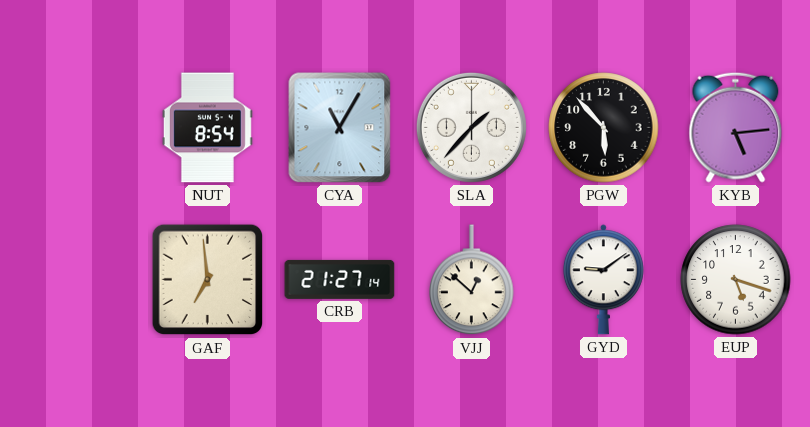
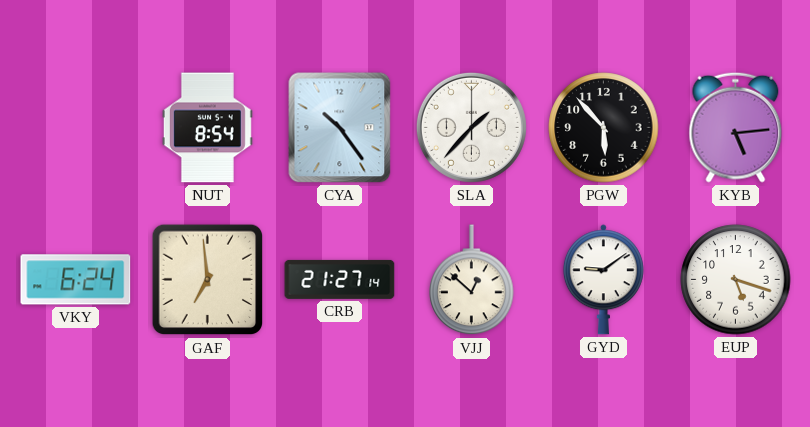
CYA: 11:05 -> 10:24
VKY: none -> 6:24
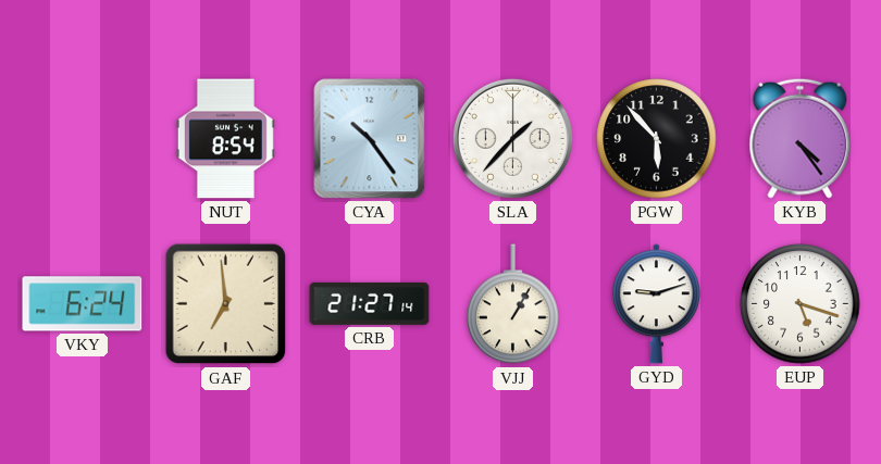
KYB: 5:14 -> 4:24
VJJ: 12:52 -> 1:05
GYD: 9:09 -> 9:12
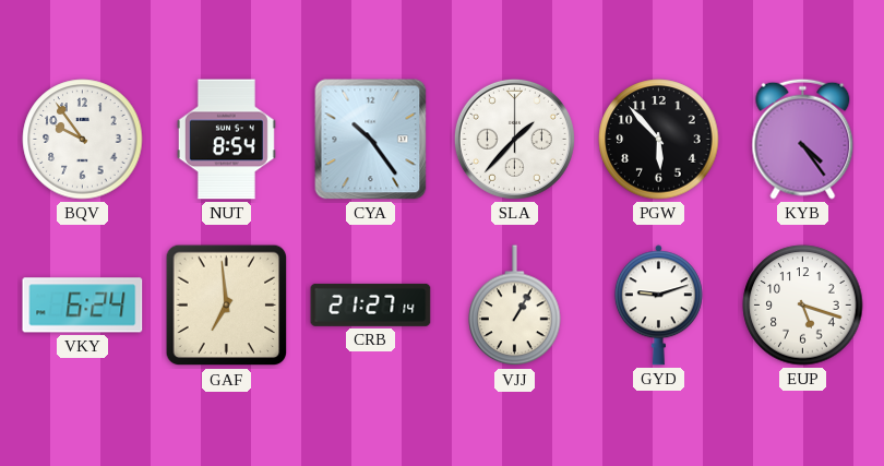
BQV: none -> 9:54
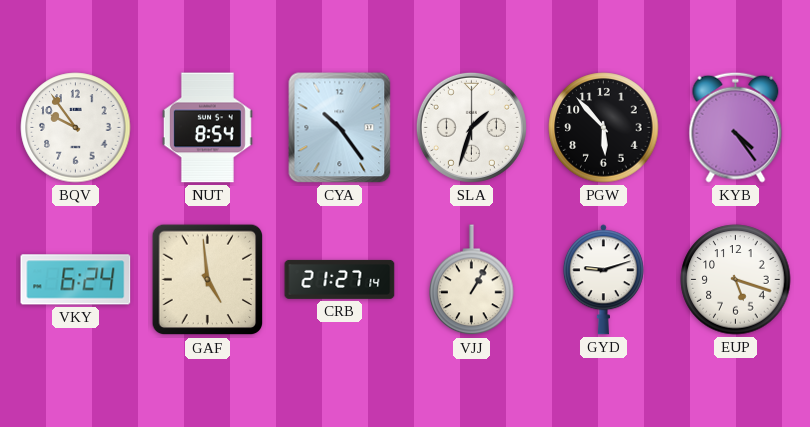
SLA: 1:37 -> 1:33
GAF: 6:59 -> 4:59
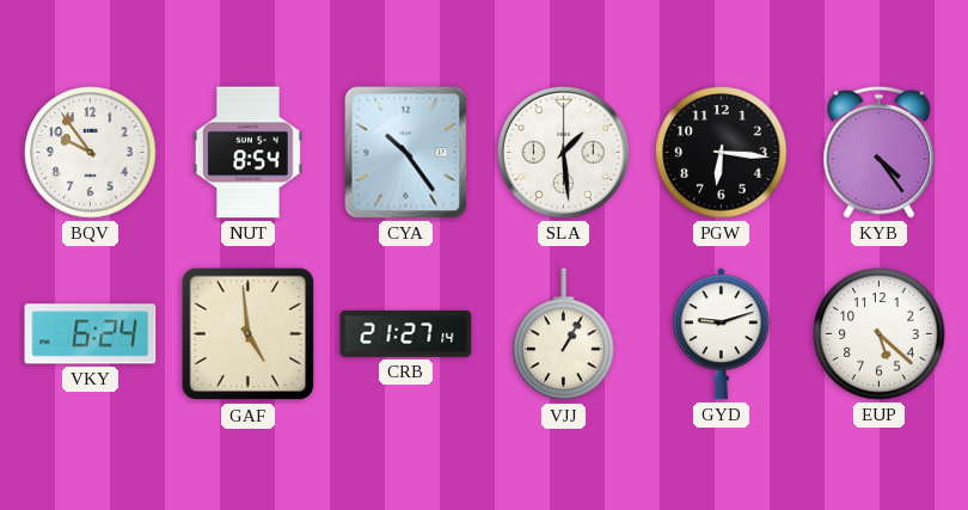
SLA: 1:33 -> 1:29
PGW: 5:53 -> 6:16
EUP: 5:18 -> 5:22
